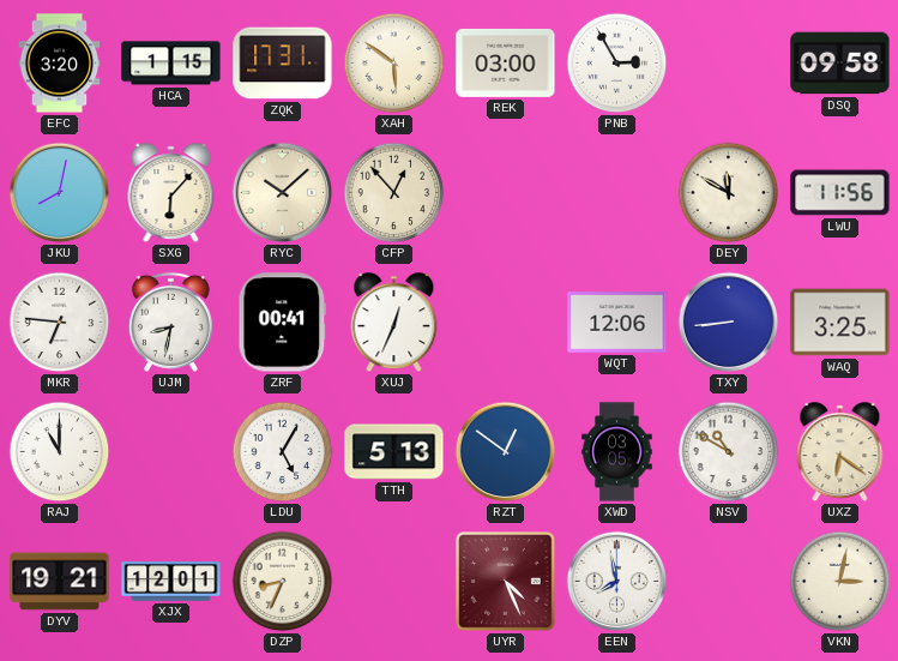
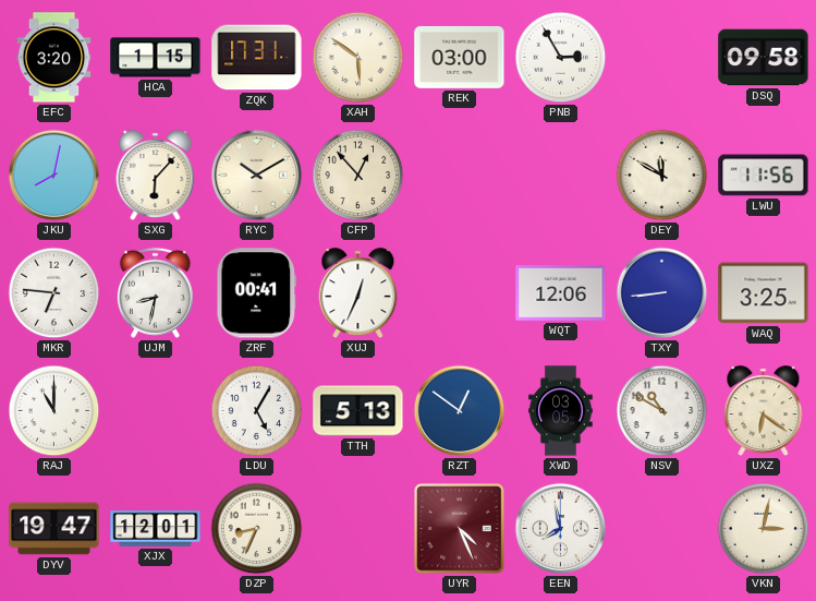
RYC: 10:08 -> 10:10
DYV: 19:21 -> 19:47
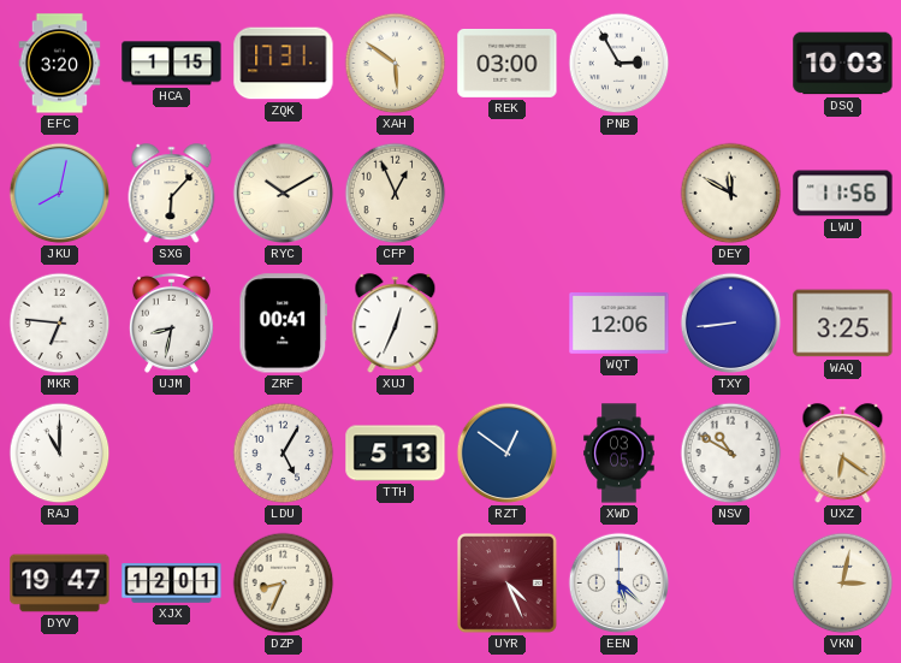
DSQ: 09:58 -> 10:03
CFP: 12:53 -> 12:56
EEN: 7:58 -> 5:22
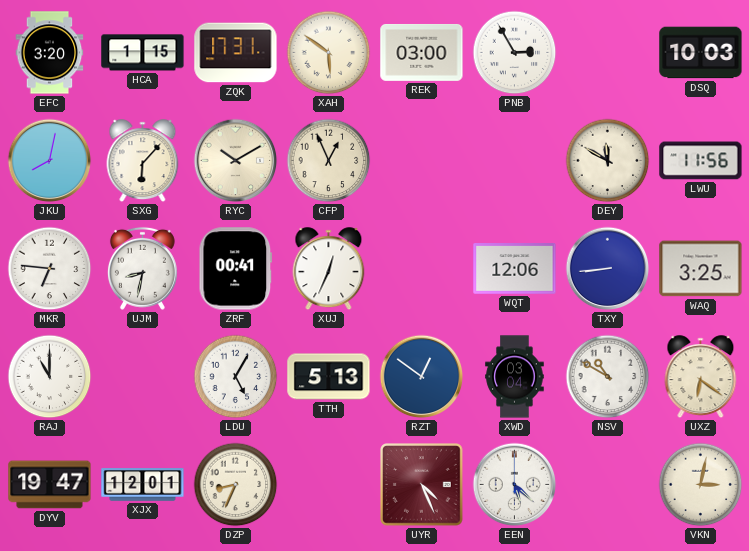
XWD: 03:05 -> 03:04
